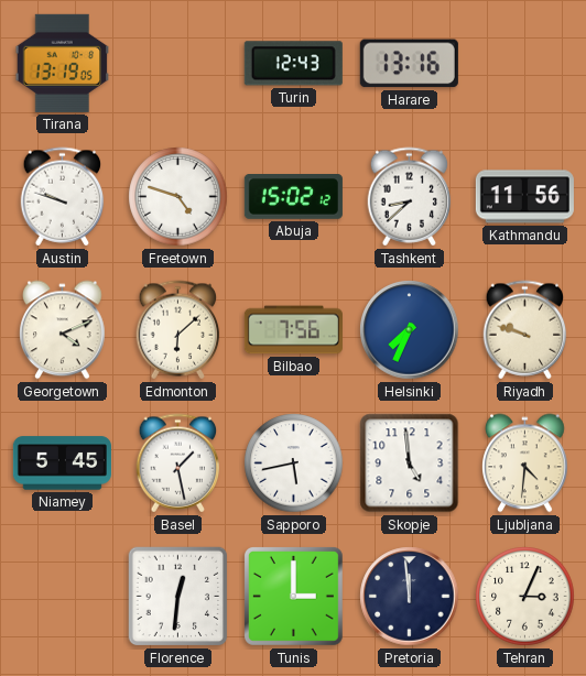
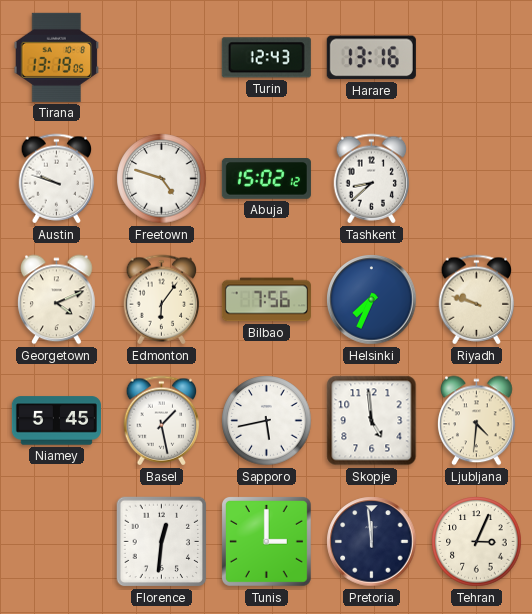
Kathmandu: 11:56 -> none
Edmonton: 6:08 -> 6:06
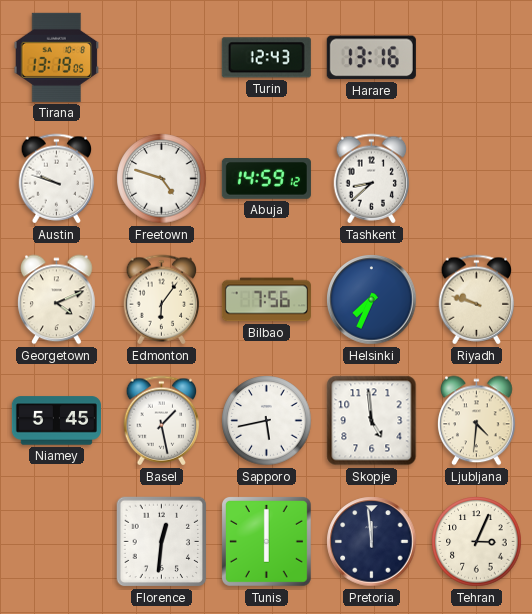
Abuja: 15:02 -> 14:59
Tunis: 3:00 -> 6:00
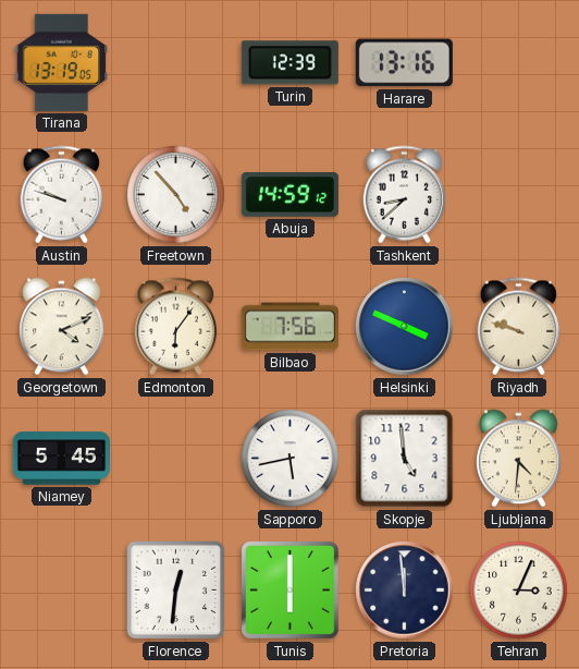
Turin: 12:43 -> 12:39
Freetown: 4:48 -> 4:53
Helsinki: 7:34 -> 3:49
Basel: 1:28 -> none
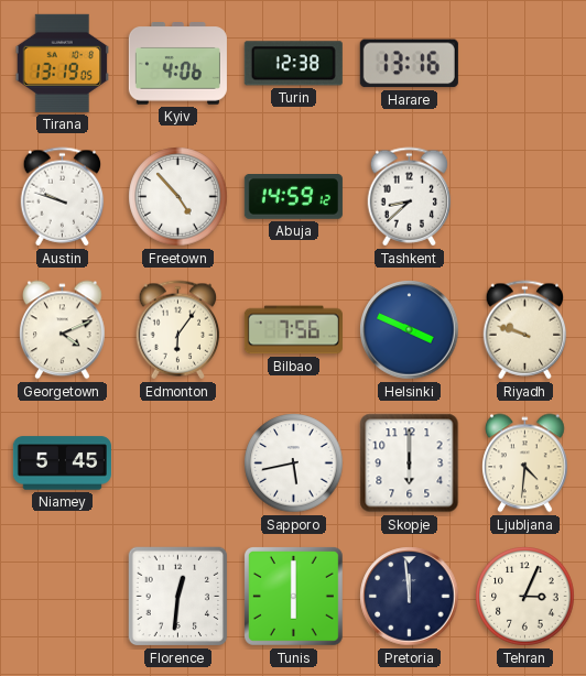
Kyiv: none -> 4:06
Turin: 12:39 -> 12:38
Skopje: 4:59 -> 6:00
